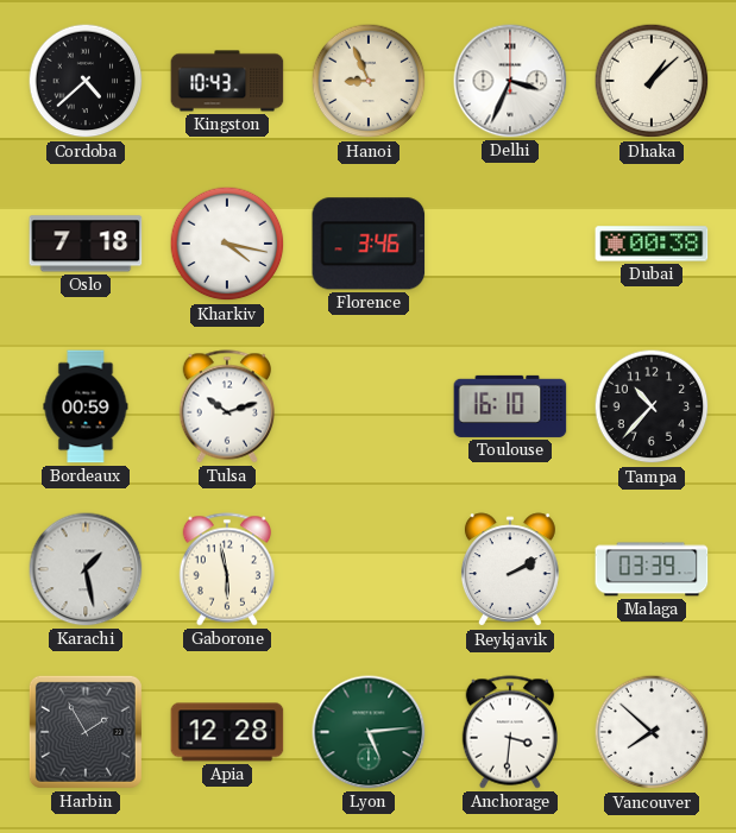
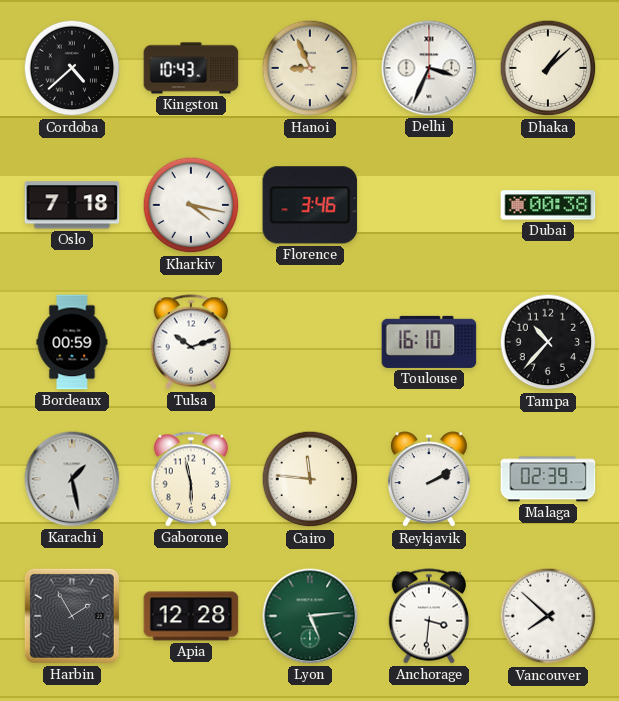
Cairo: none -> 11:46
Malaga: 03:39 -> 02:39
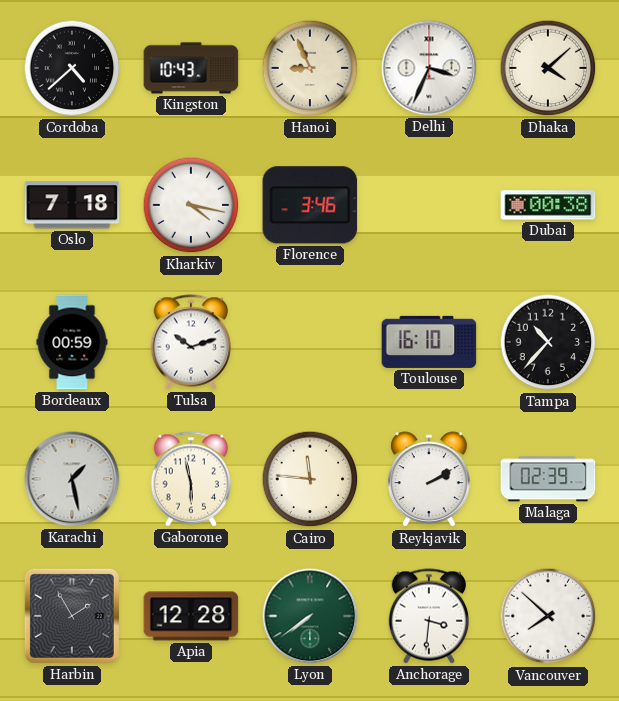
Dhaka: 1:08 -> 4:08
Lyon: 5:14 -> 7:39
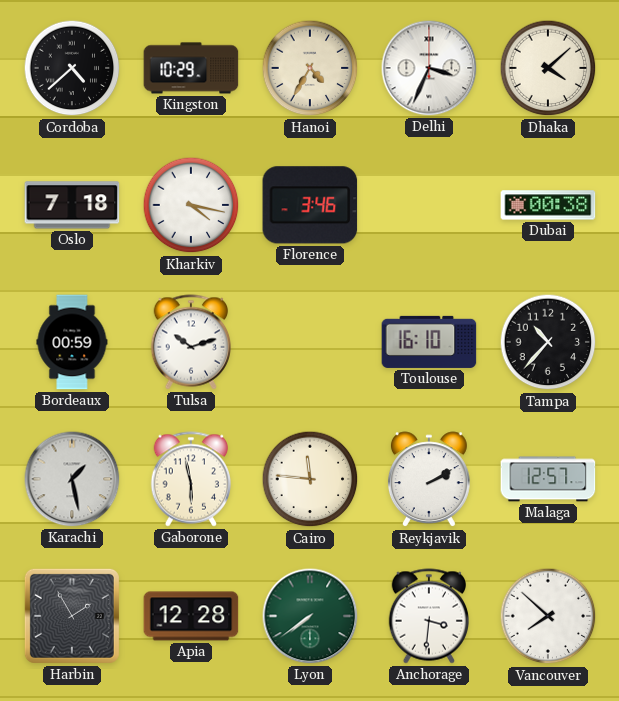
Kingston: 10:43 -> 10:29
Hanoi: 8:56 -> 4:35
Malaga: 02:39 -> 12:57
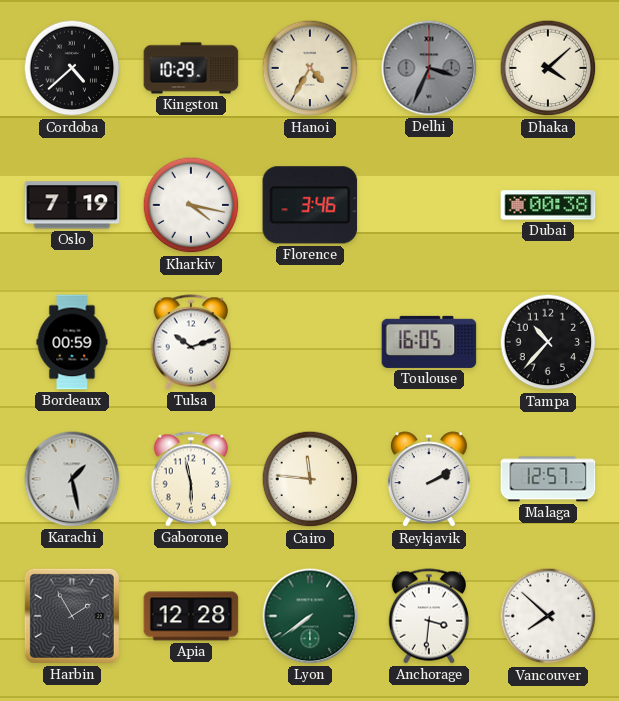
Delhi dial: white -> grey
Oslo: 7:18 -> 7:19
Toulouse: 16:10 -> 16:05
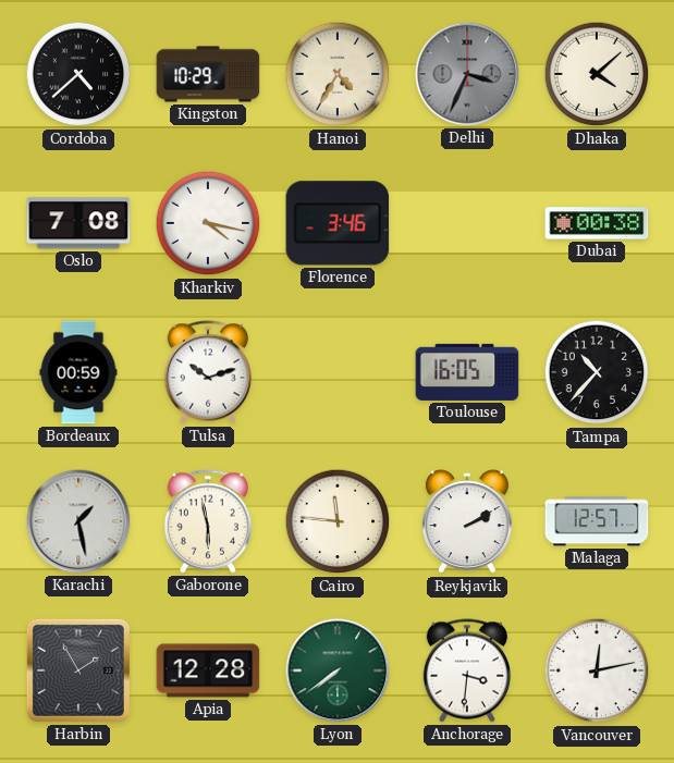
Oslo: 7:19 -> 7:08
Vancouver: 7:52 -> 12:13
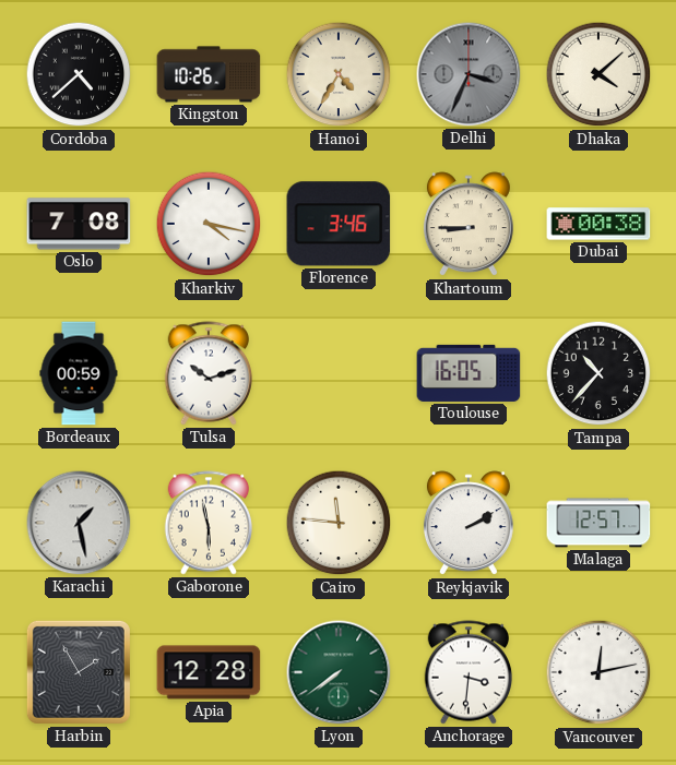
Kingston: 10:29 -> 10:26
Khartoum: none -> 8:45
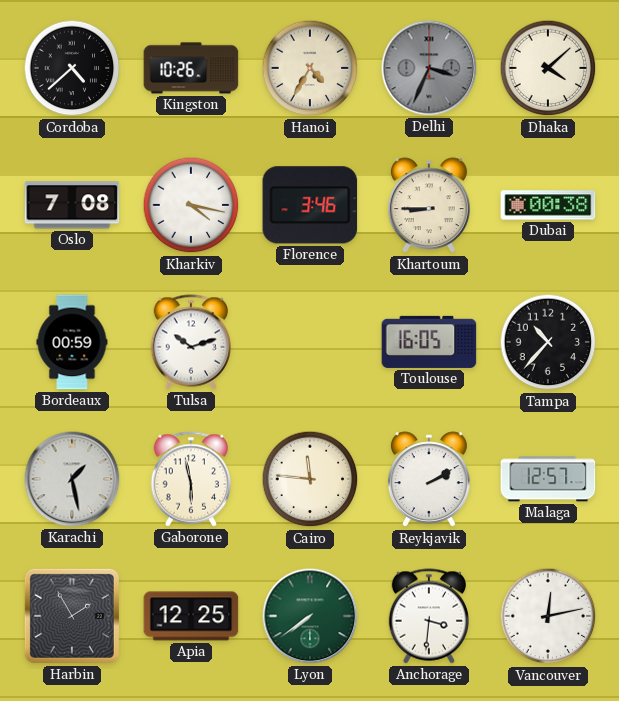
Apia: 12:28 -> 12:25
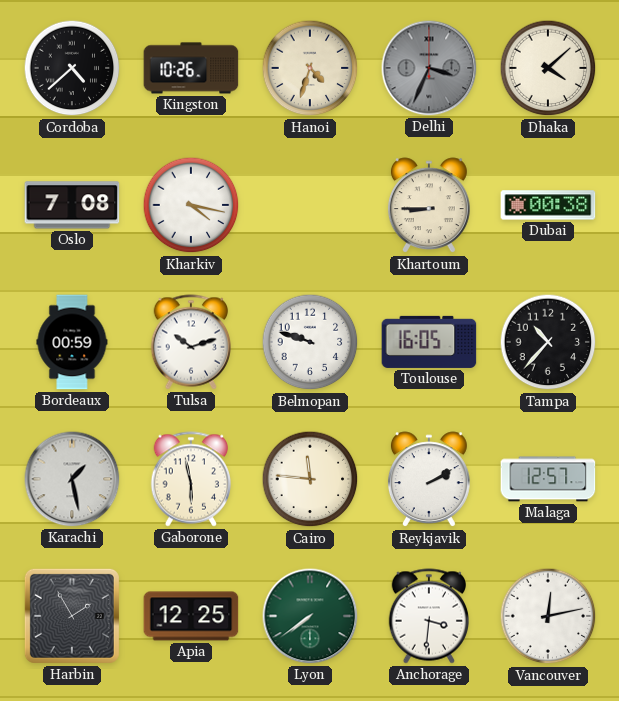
Hanoi: 4:35 -> 4:33
Florence: 3:46 -> none
Belmopan: none -> 9:48
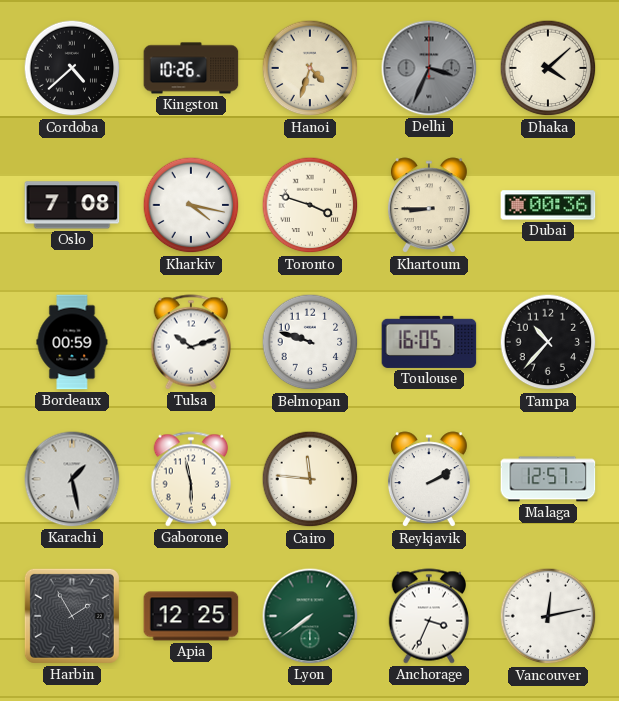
Toronto: none -> 3:48
Dubai: 00:38 -> 00:36
Anchorage: 3:31 -> 3:34
